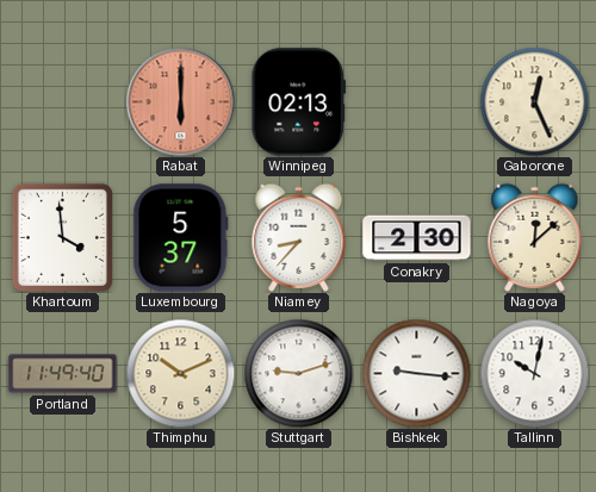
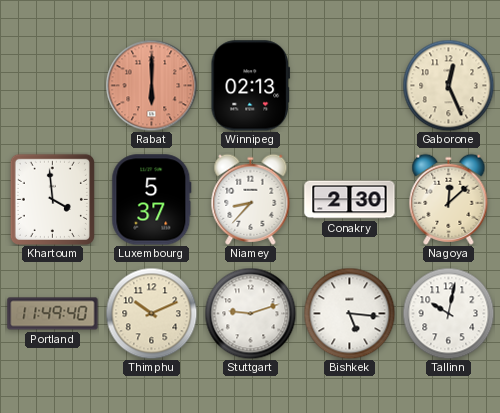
Bishkek: 9:16 -> 5:16
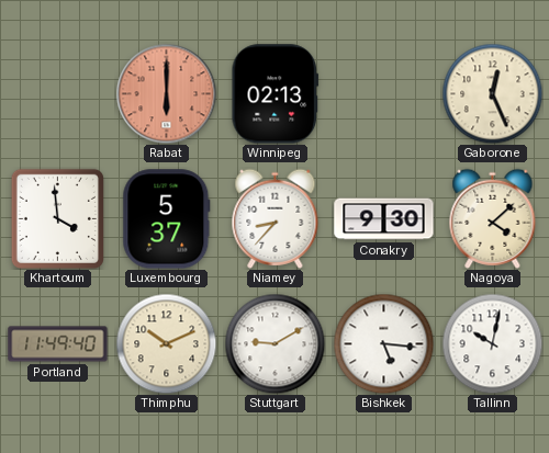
Conakry: 2:30 -> 9:30
Nagoya: 12:08 -> 4:08
Stuttgart: 9:12 -> 9:10
